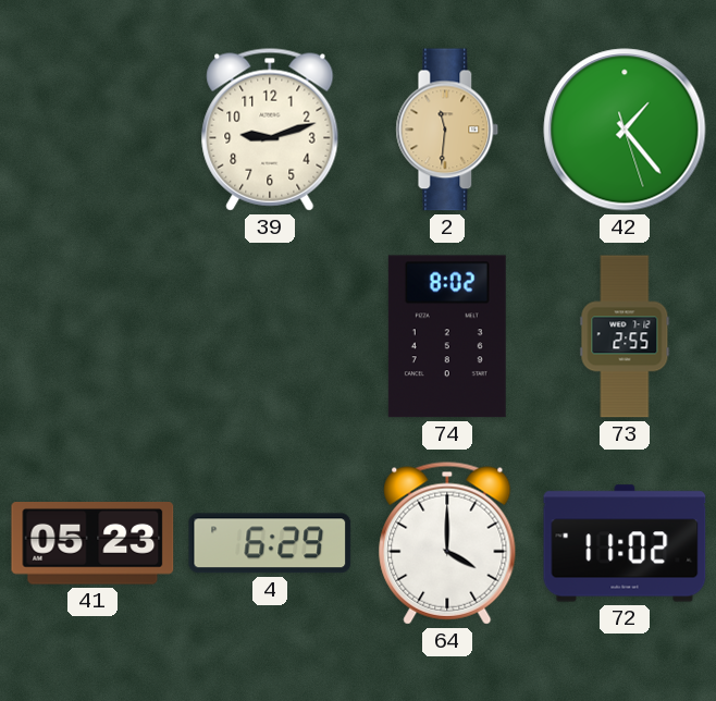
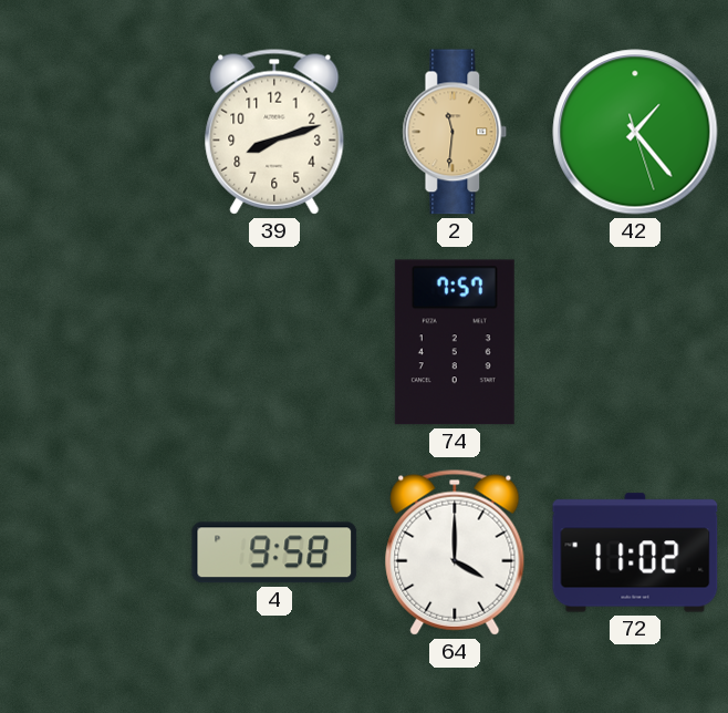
39: 9:12 -> 8:12
74: 8:02 -> 7:57
73: 2:55 -> none
41: 05:23 -> none
4: 6:29 -> 9:58
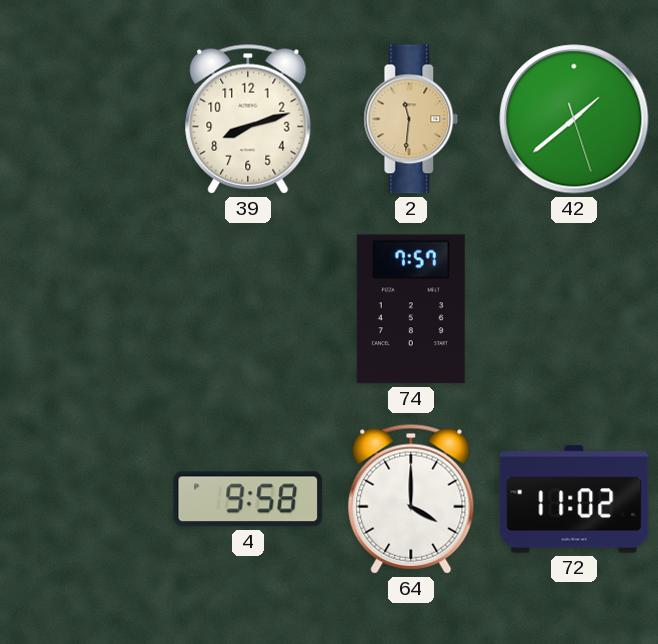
42: 1:23 -> 1:38
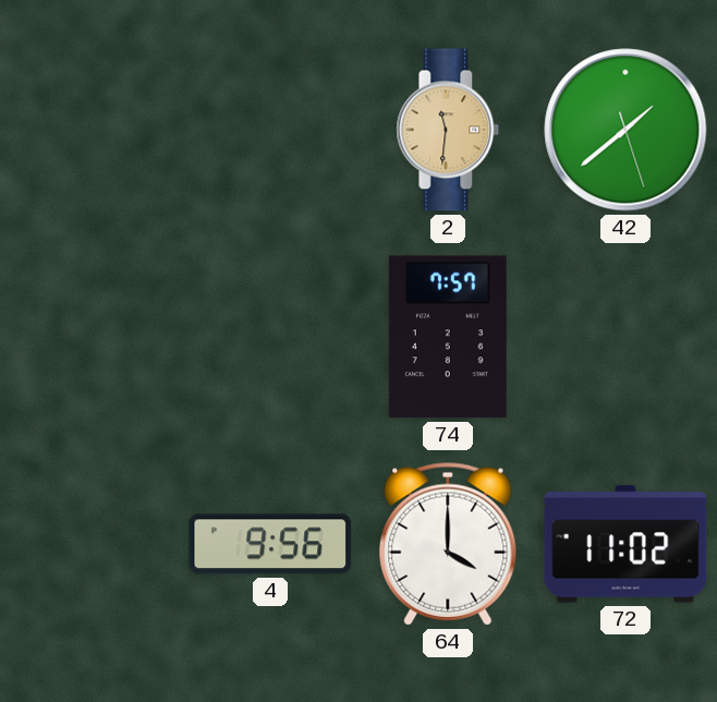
39: 8:12 -> none
4: 9:58 -> 9:56
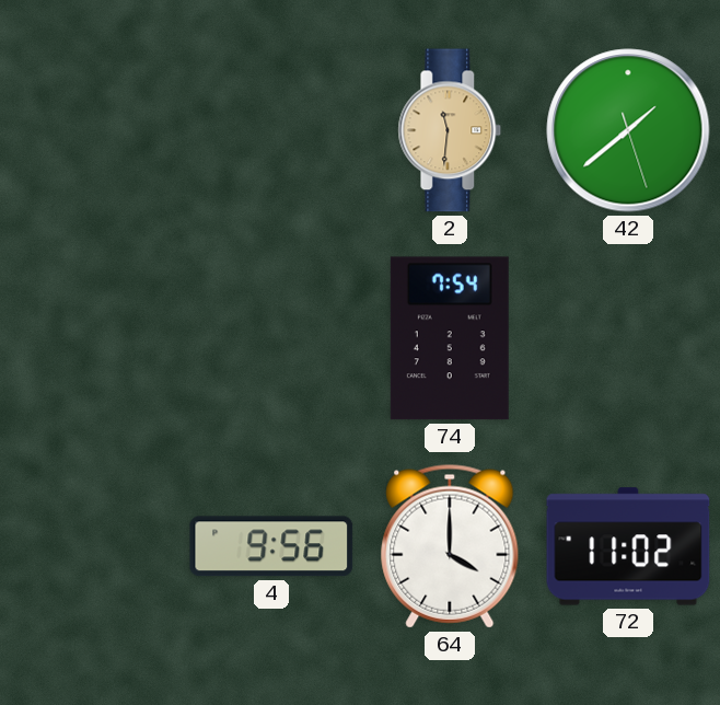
74: 7:57 -> 7:54
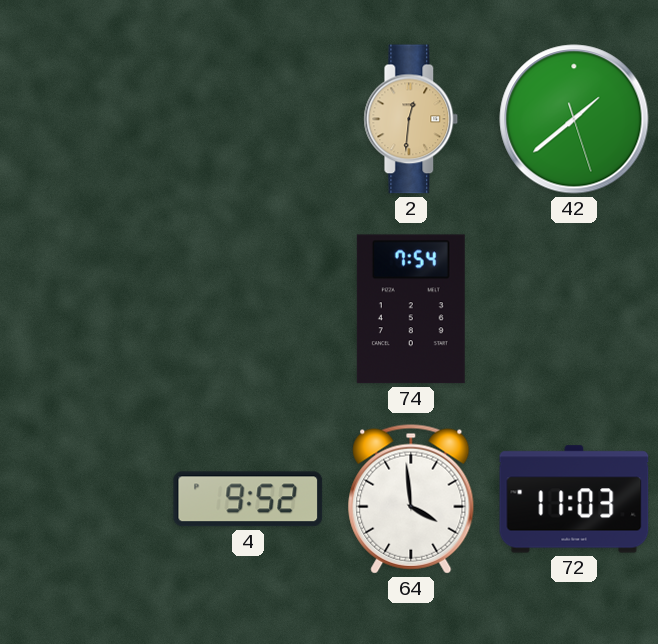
2: 11:31 -> 12:31
4: 9:56 -> 9:52
64: 4:00 -> 3:59
72: 11:02 -> 11:03
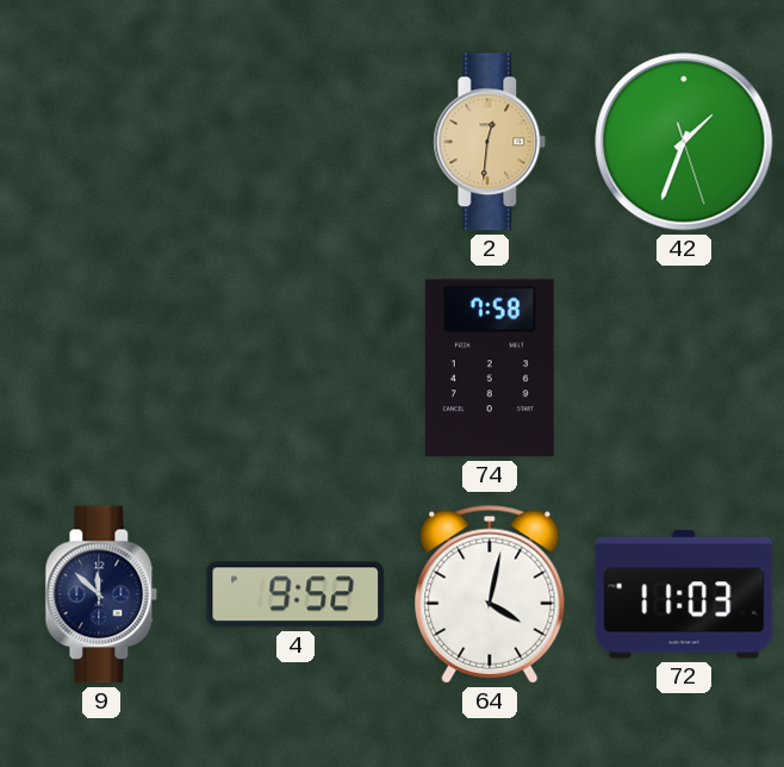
42: 1:38 -> 1:33
74: 7:54 -> 7:58
9: none -> 11:52
64: 3:59 -> 4:02
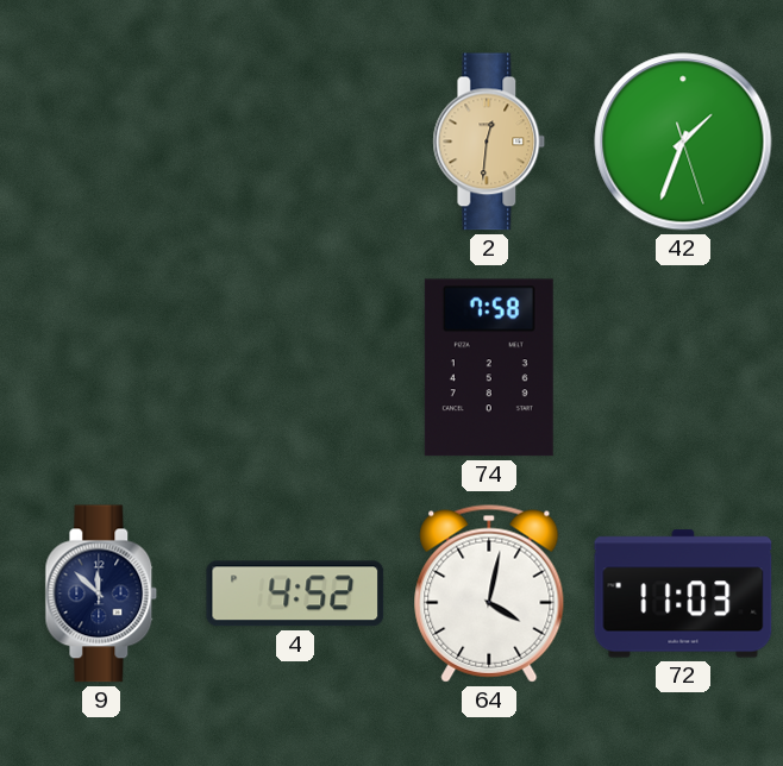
4: 9:52 -> 4:52
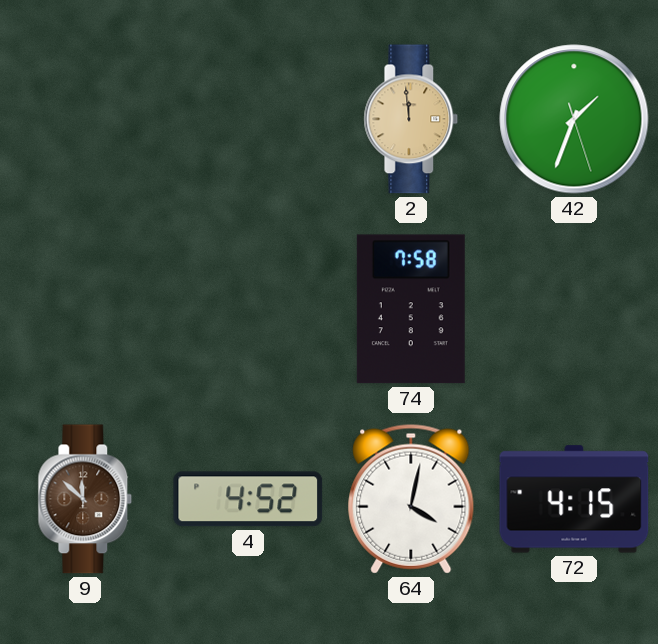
2: 12:31 -> 11:59
9 dial: navy -> brown
72: 11:03 -> 4:15
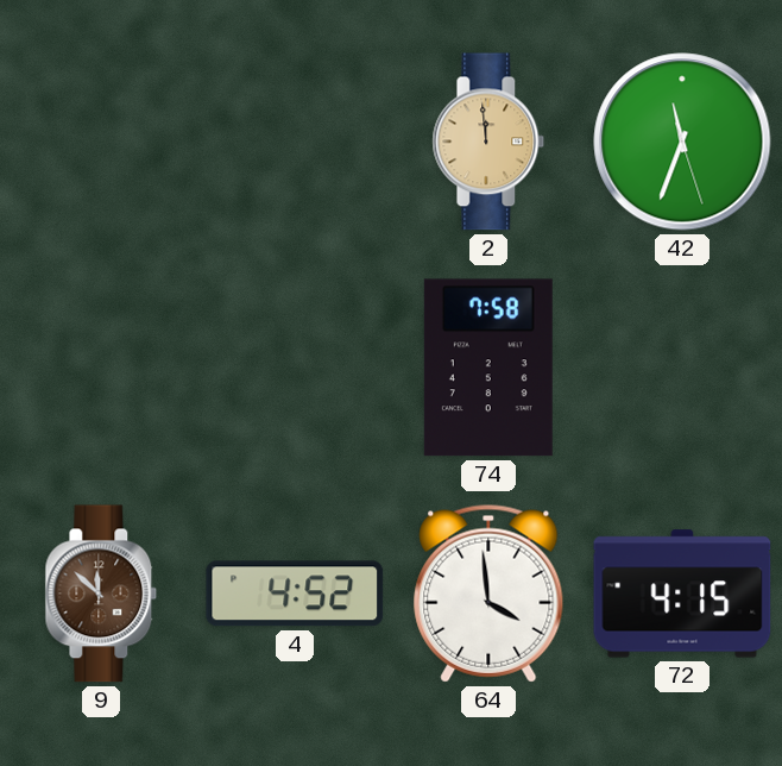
42: 1:33 -> 11:33
64: 4:02 -> 3:59
